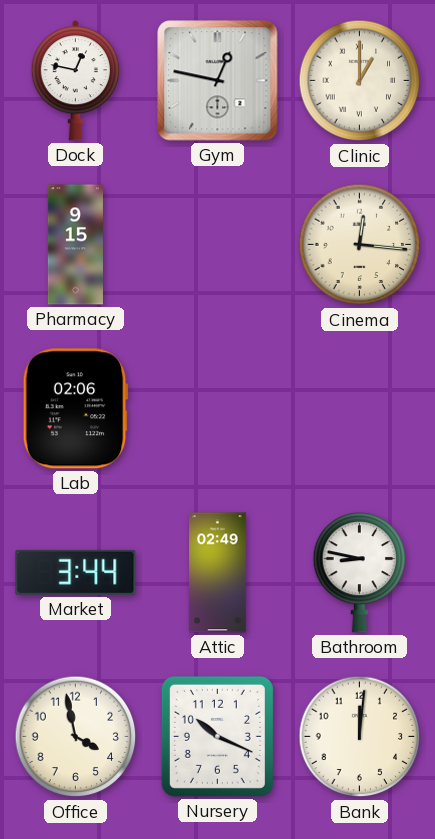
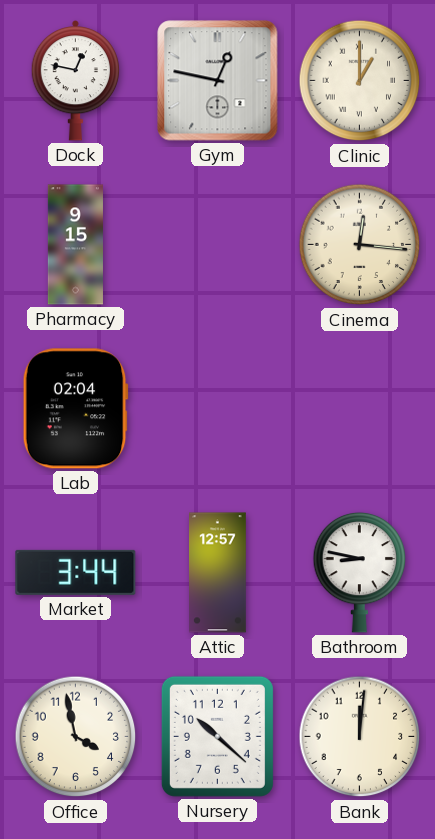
Lab: 02:06 -> 02:04
Attic: 02:49 -> 12:57
Nursery: 10:19 -> 10:22
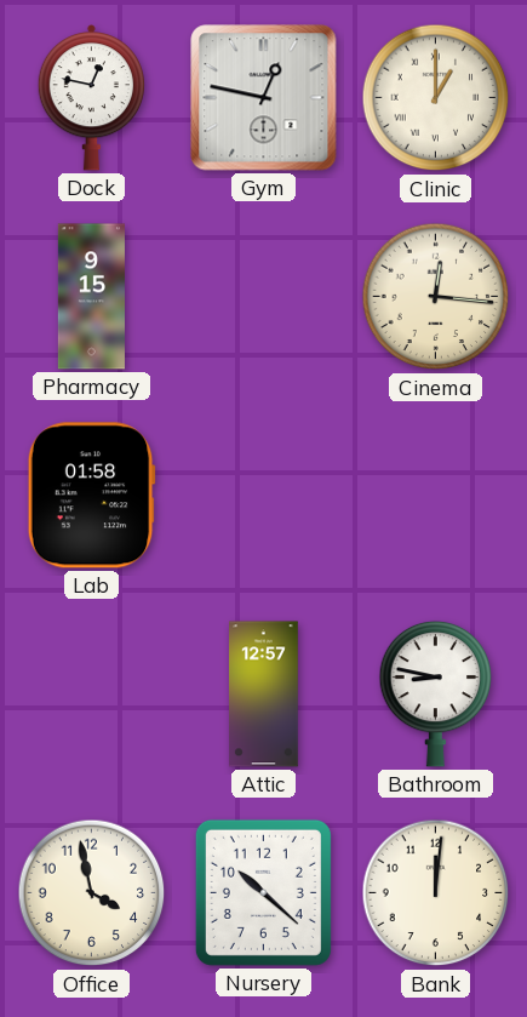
Lab: 02:04 -> 01:58
Market: 3:44 -> none
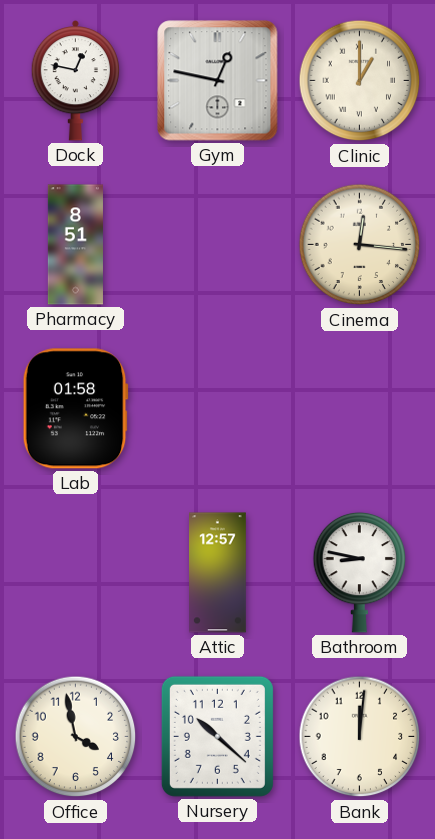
Pharmacy: 9:15 -> 8:51
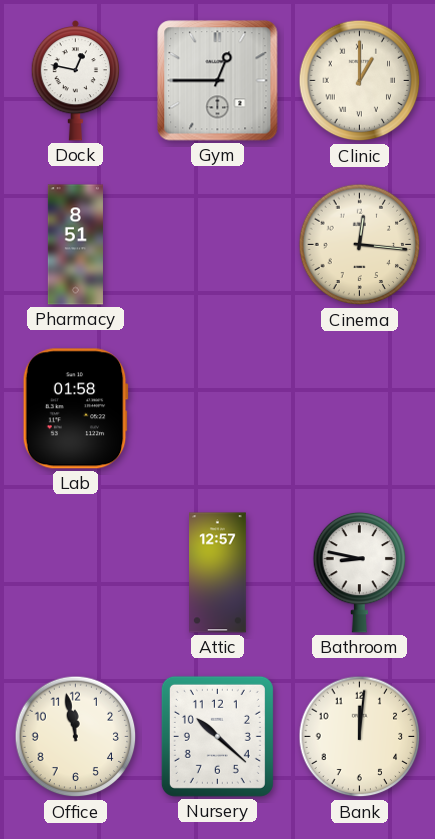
Gym: 12:47 -> 12:45
Office: 3:58 -> 11:58
